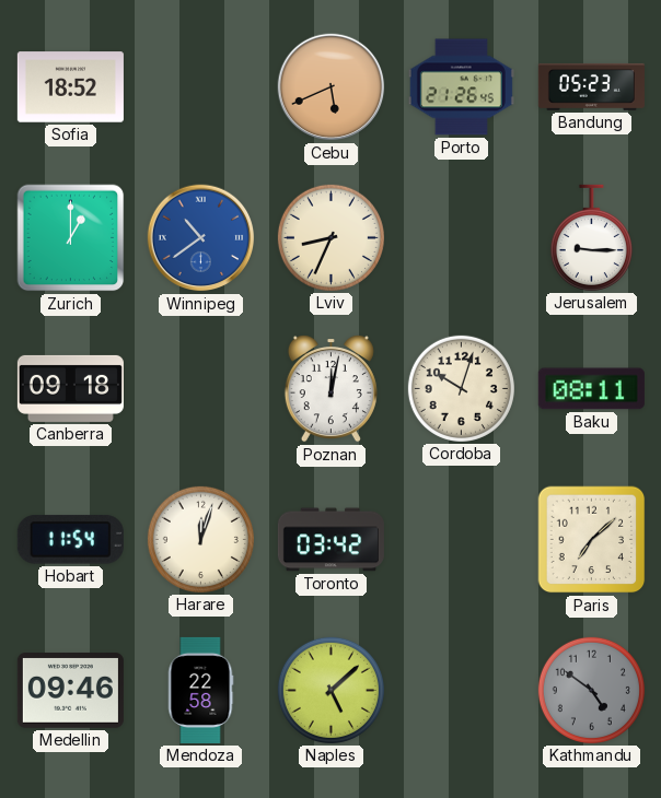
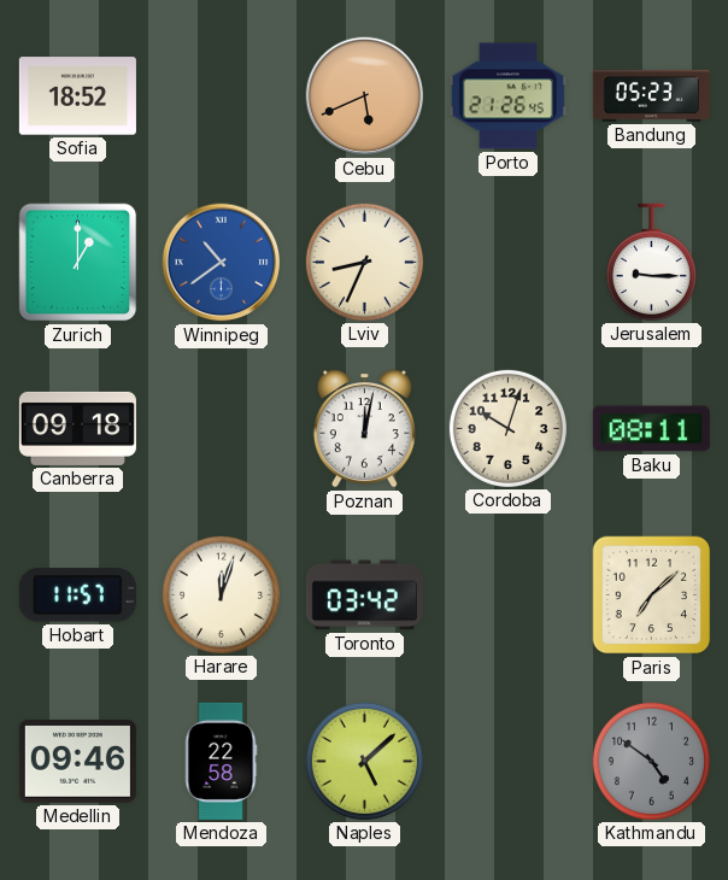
Hobart: 11:54 -> 11:57
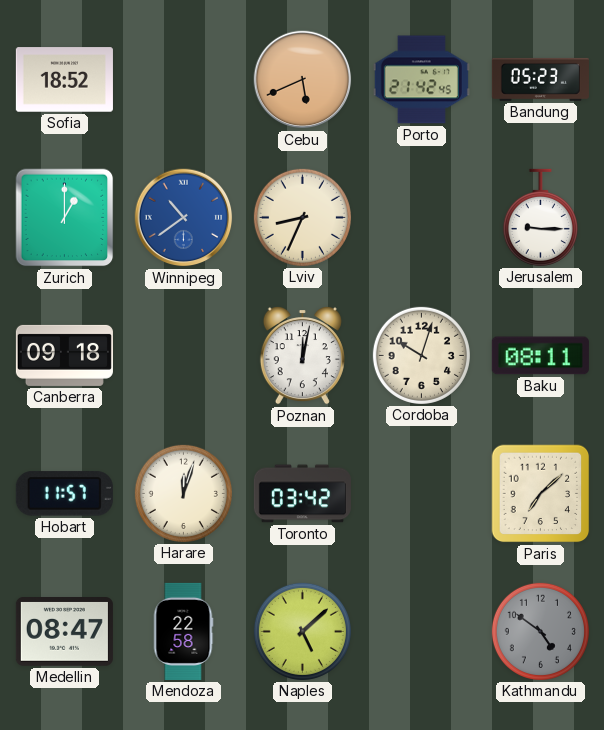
Porto: 21:26 -> 21:42
Medellin: 09:46 -> 08:47
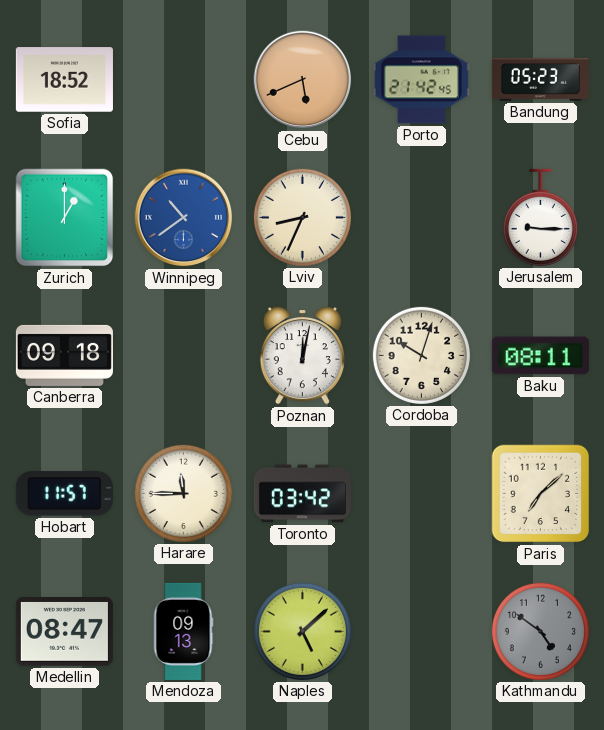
Harare: 12:03 -> 11:45
Mendoza: 22:58 -> 09:13
